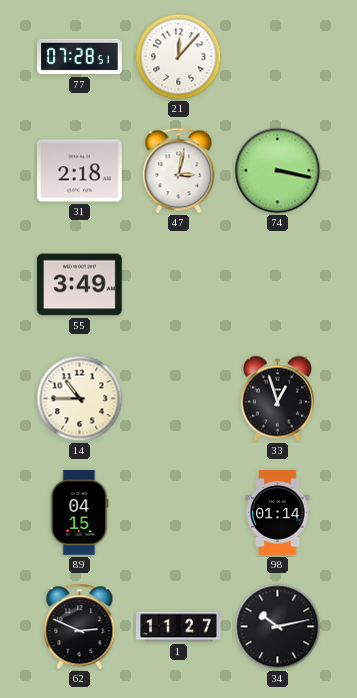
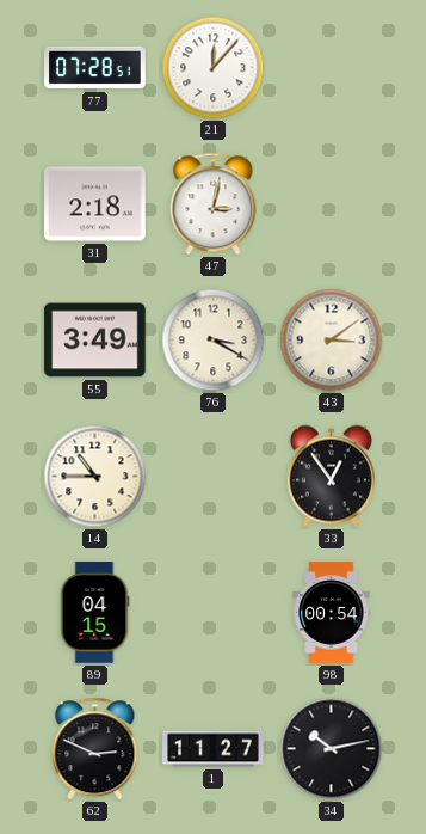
74: 3:17 -> none
76: none -> 3:20
43: none -> 3:09
33: 12:57 -> 12:54
98: 01:14 -> 00:54
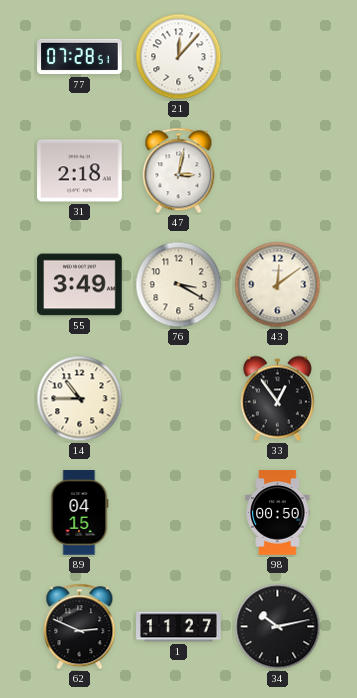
43: 3:09 -> 12:09
98: 00:54 -> 00:50
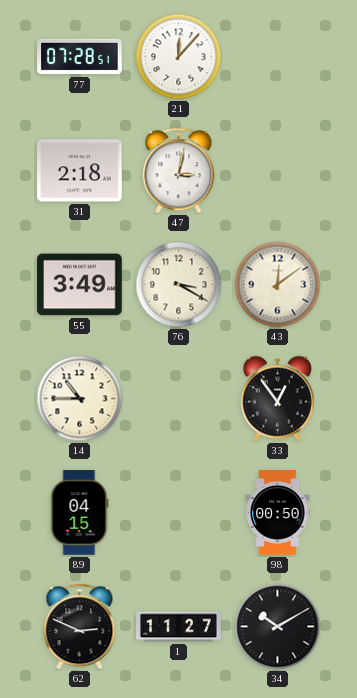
34: 10:13 -> 10:10
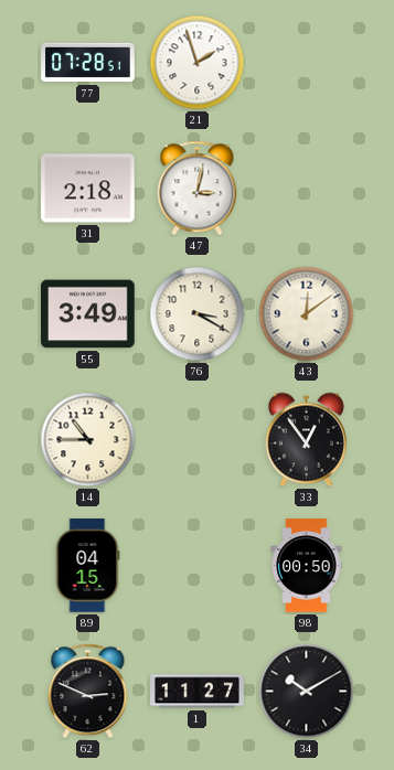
21: 12:07 -> 1:57
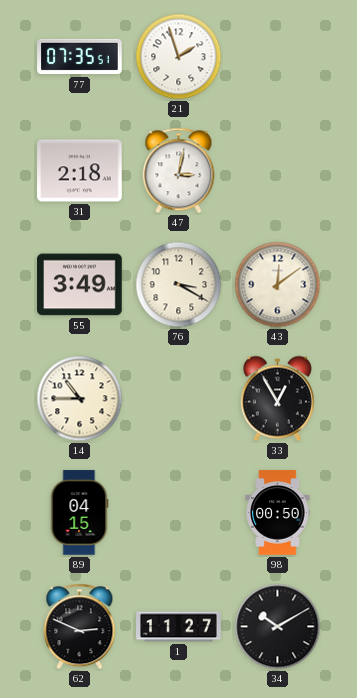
77: 07:28 -> 07:35
33: 12:54 -> 12:55
